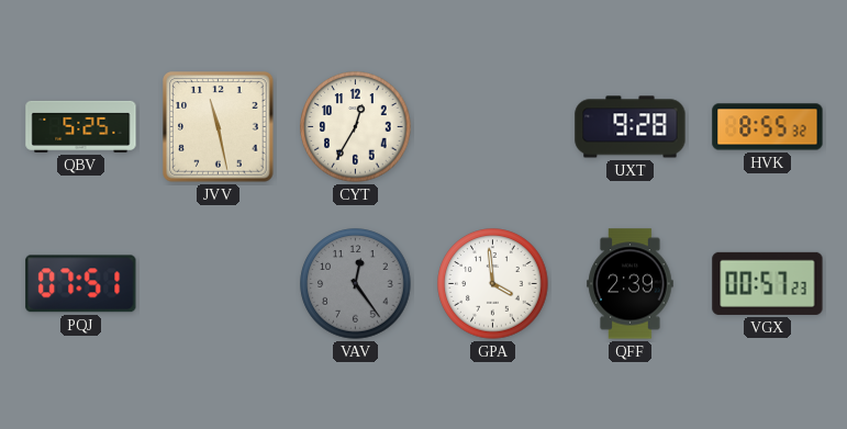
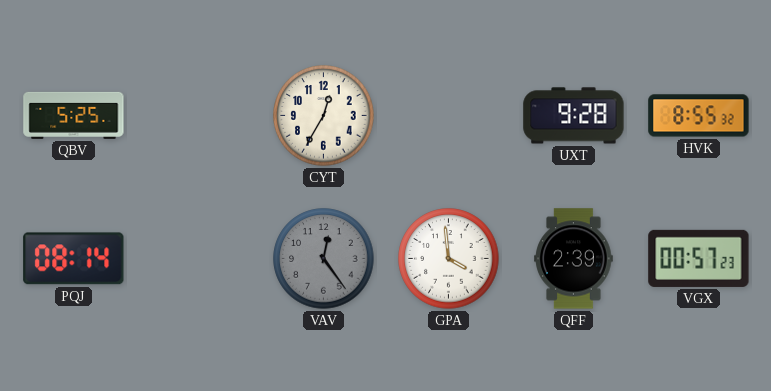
JVV: 11:28 -> none
PQJ: 07:51 -> 08:14
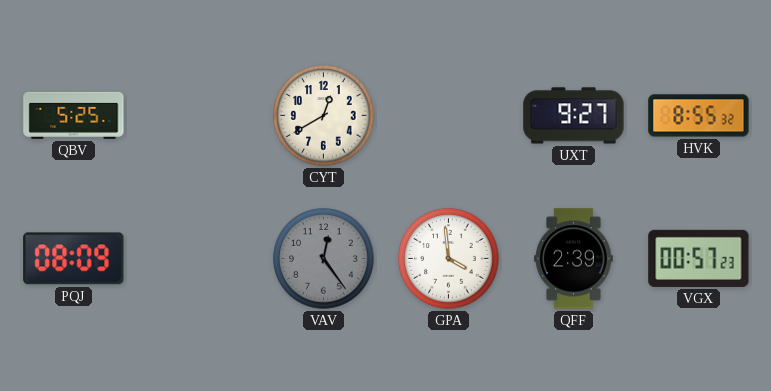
CYT: 12:35 -> 12:40
UXT: 9:28 -> 9:27
PQJ: 08:14 -> 08:09
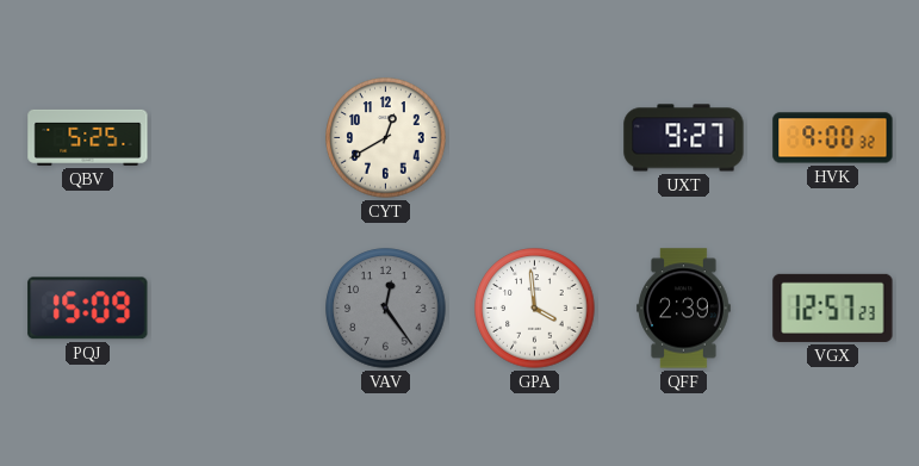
HVK: 8:55 -> 9:00
PQJ: 08:09 -> 15:09
VGX: 00:57 -> 12:57
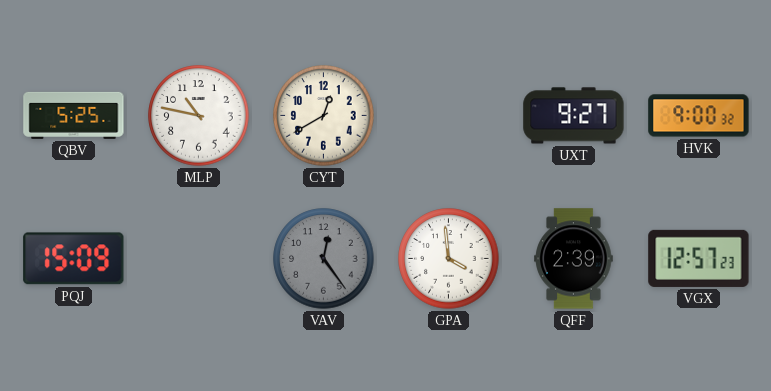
MLP: none -> 10:47
